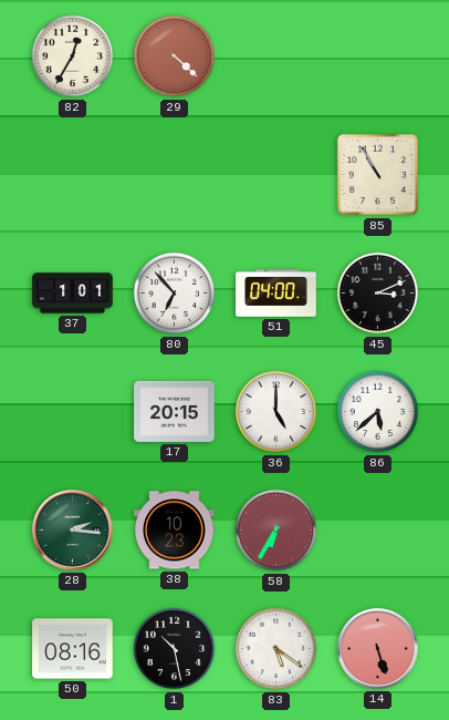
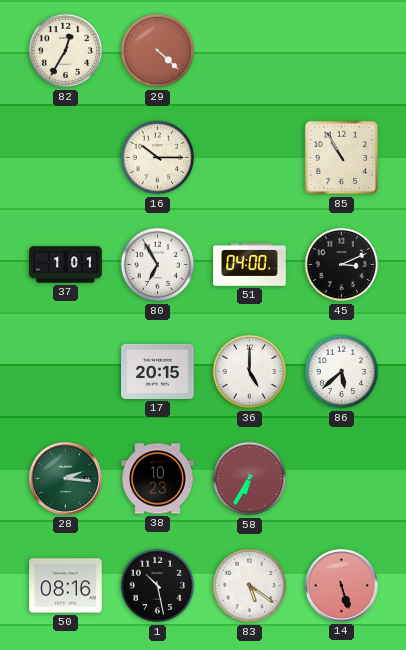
16: none -> 10:15
80: 6:53 -> 6:55
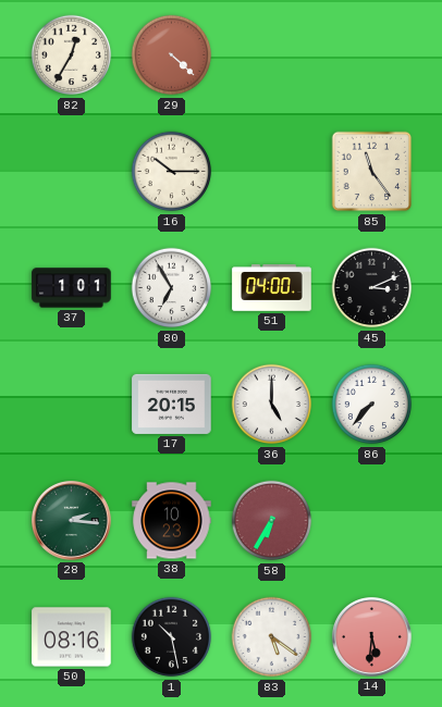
85: 10:55 -> 11:24
86: 5:38 -> 7:37
14: 5:27 -> 5:31
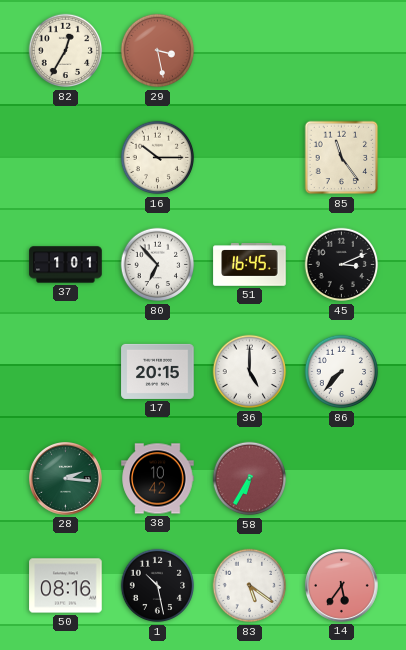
29: 4:22 -> 3:28
80: 6:55 -> 6:53
51: 04:00 -> 16:45
38: 10:23 -> 10:42
14: 5:31 -> 5:36
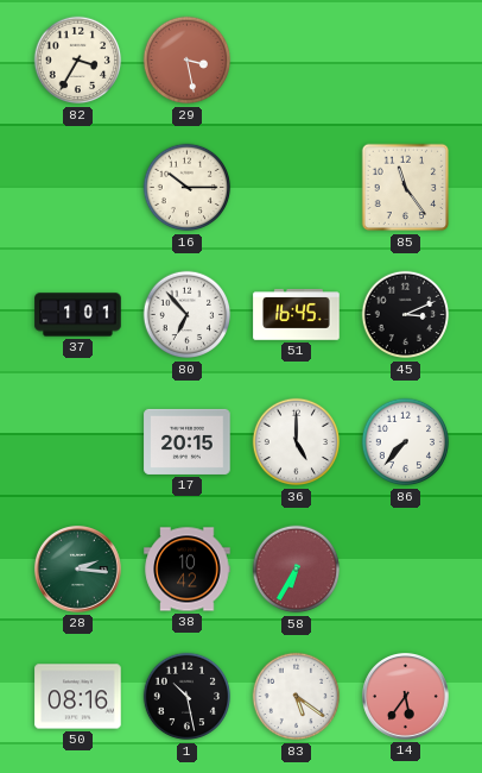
82: 12:35 -> 3:35
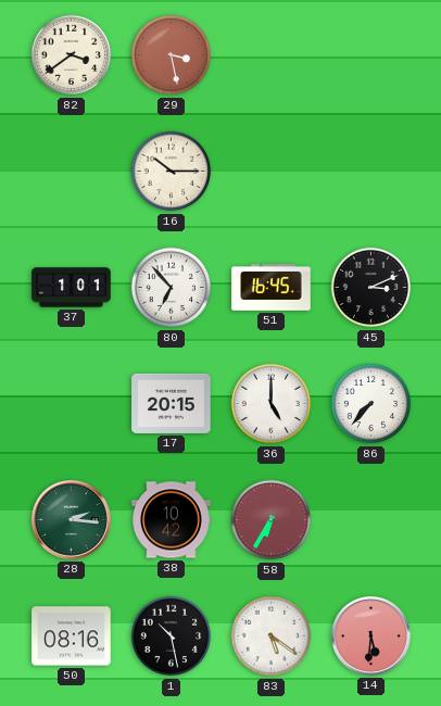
82: 3:35 -> 3:39
85: 11:24 -> none
14: 5:36 -> 5:31
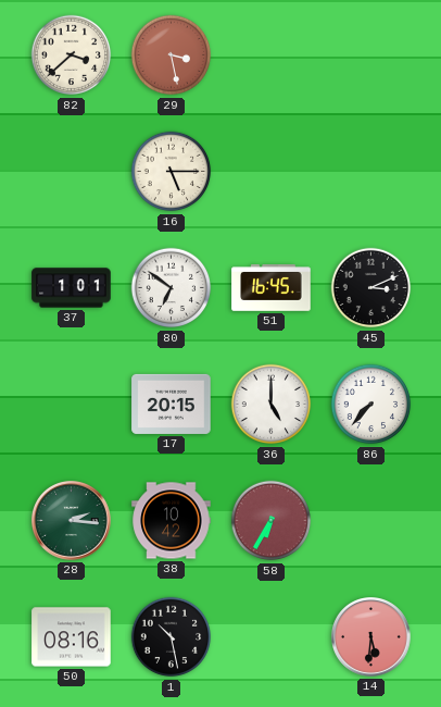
82: 3:39 -> 3:38
16: 10:15 -> 5:15
80: 6:53 -> 6:51
83: 5:21 -> none
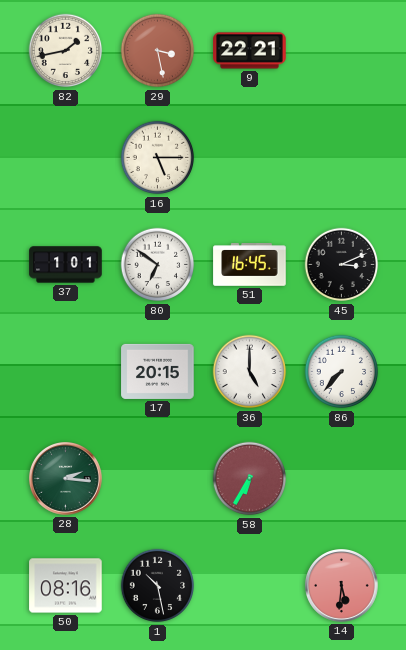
82: 3:38 -> 1:43
9: none -> 22:21
38: 10:42 -> none
